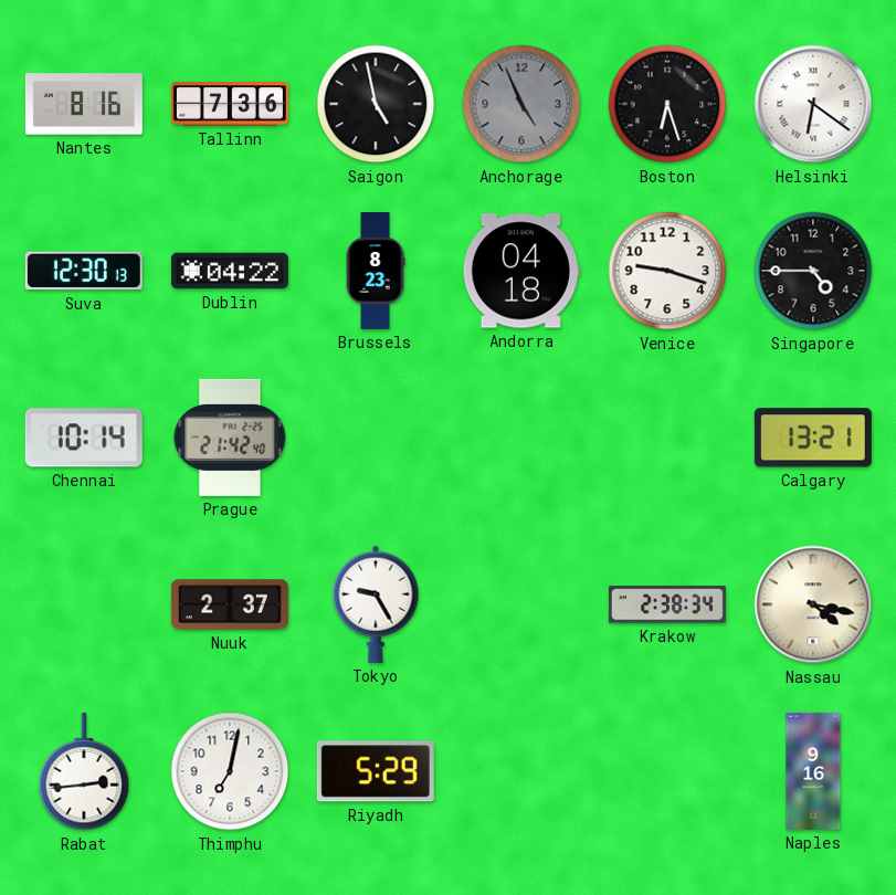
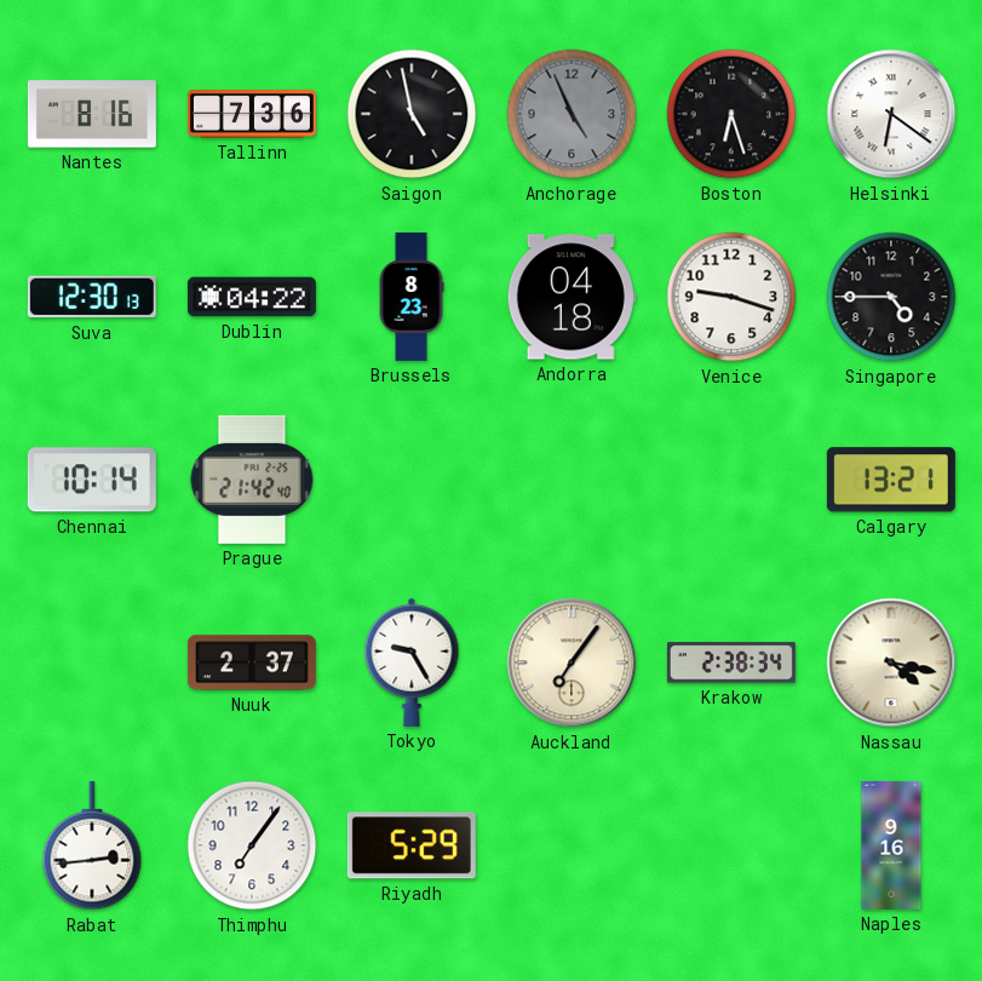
Auckland: none -> 7:06
Thimphu: 7:02 -> 7:06
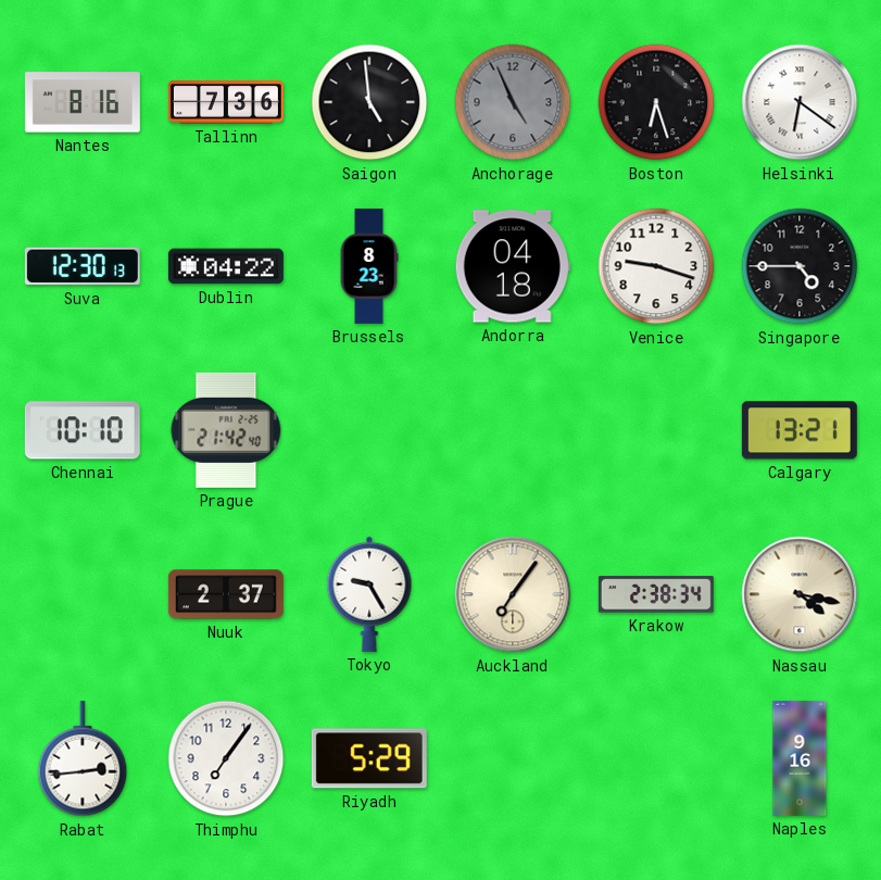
Saigon: 4:58 -> 4:59
Chennai: 10:14 -> 10:10
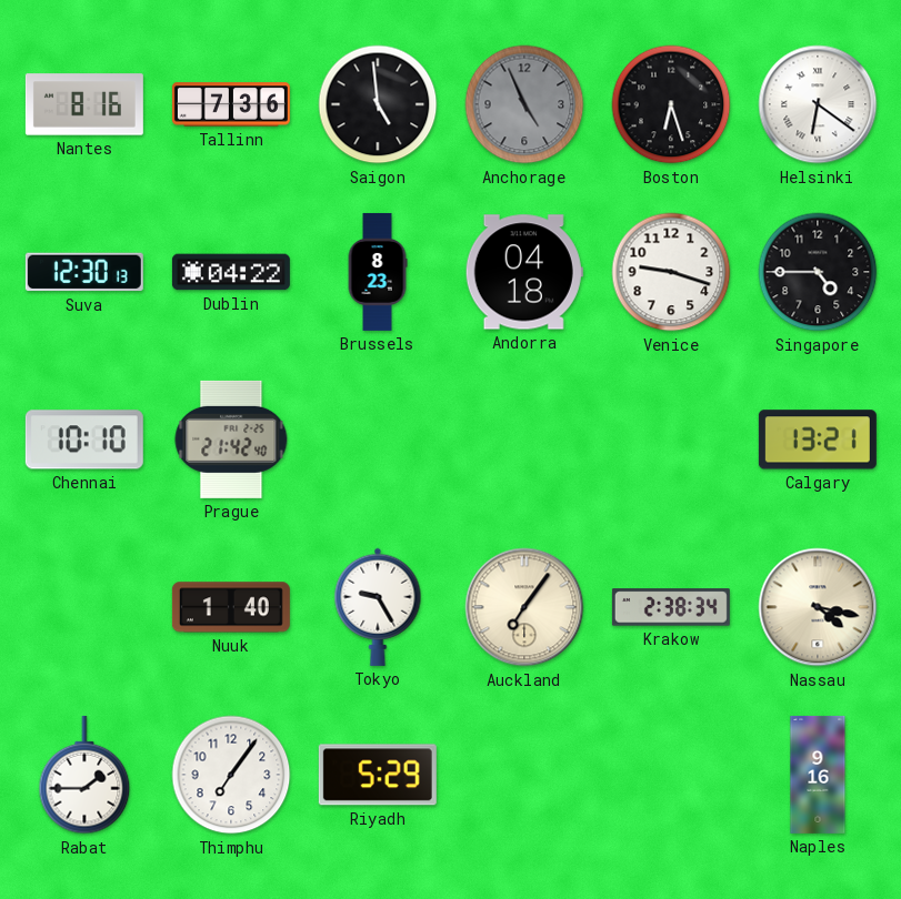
Nuuk: 2:37 -> 1:40
Rabat: 2:44 -> 1:45
